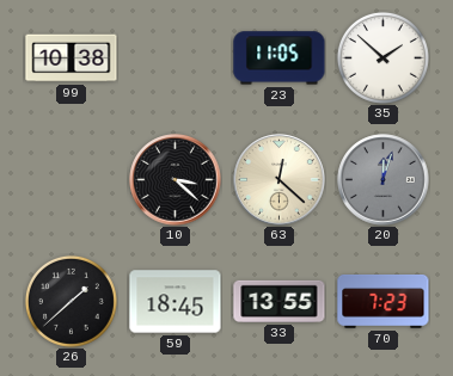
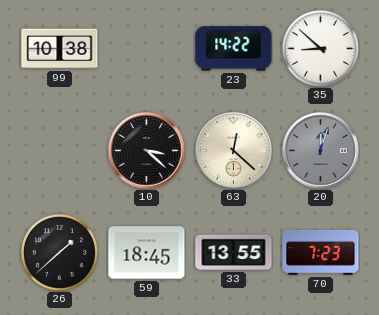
23: 11:05 -> 14:22
35: 1:52 -> 8:52
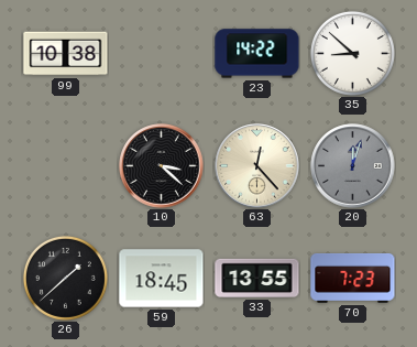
63: 12:22 -> 12:23
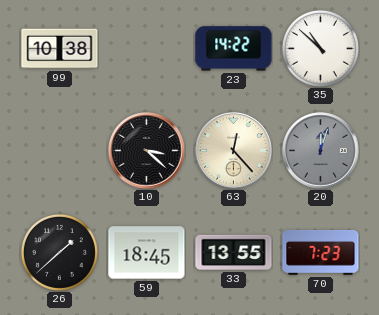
35: 8:52 -> 10:52
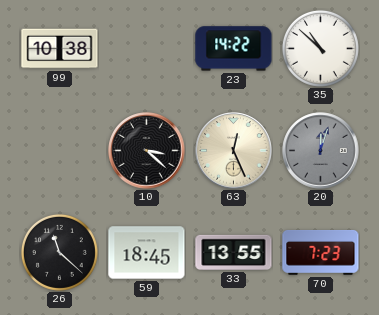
63: 12:23 -> 12:26
26: 1:38 -> 11:22
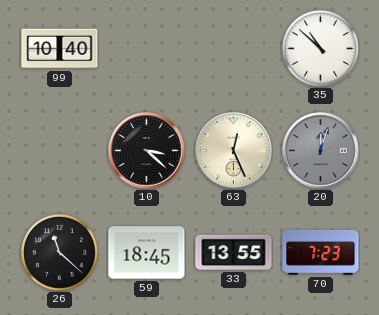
99: 10:38 -> 10:40
23: 14:22 -> none
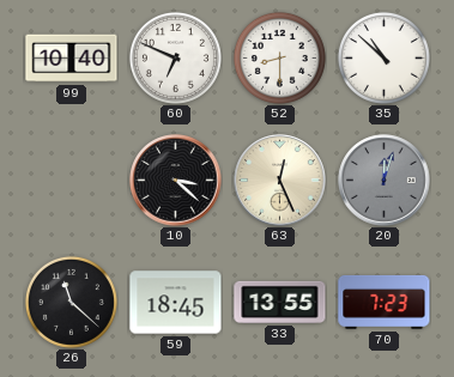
60: none -> 6:49
52: none -> 8:30
